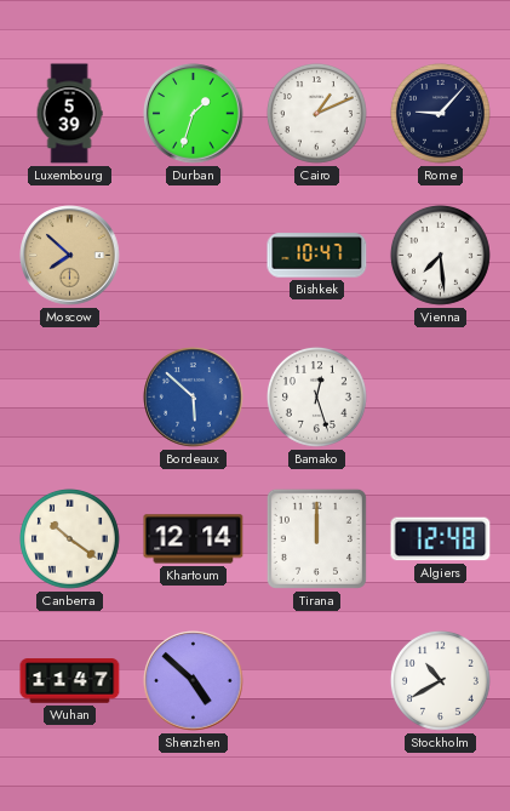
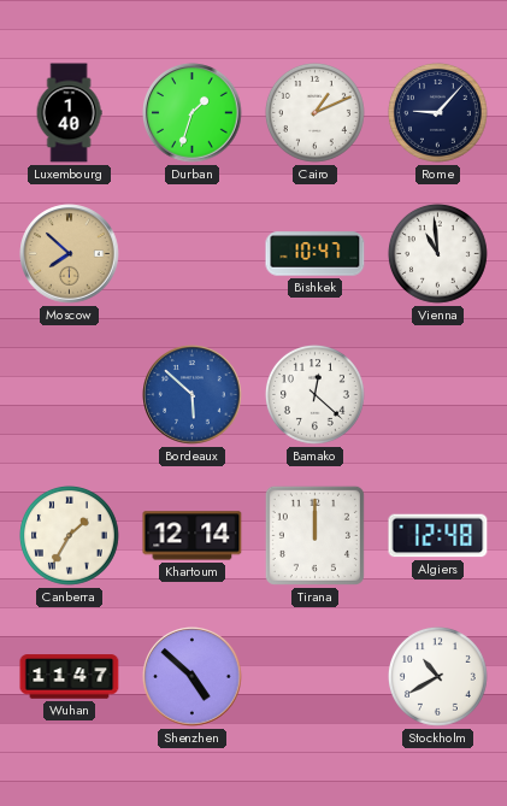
Luxembourg: 5:39 -> 1:40
Vienna: 7:29 -> 10:59
Bamako: 12:27 -> 12:22
Canberra: 10:21 -> 1:35
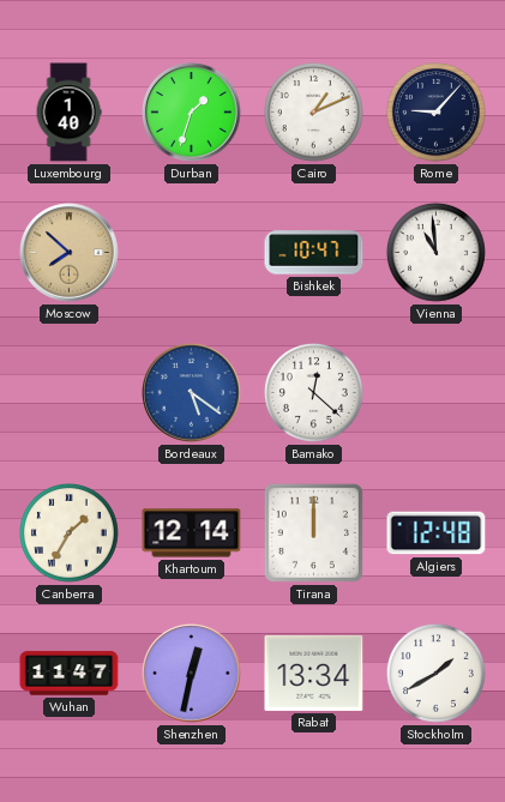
Bordeaux: 5:52 -> 5:21
Shenzhen: 4:52 -> 12:32
Rabat: none -> 13:34
Stockholm: 10:40 -> 1:40
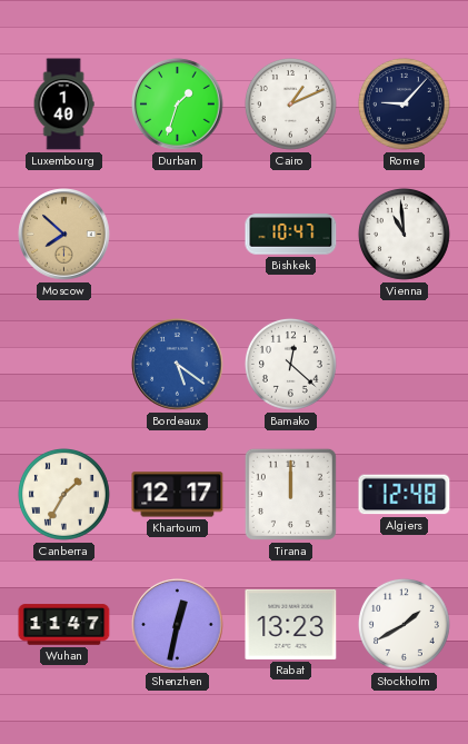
Khartoum: 12:14 -> 12:17
Rabat: 13:34 -> 13:23
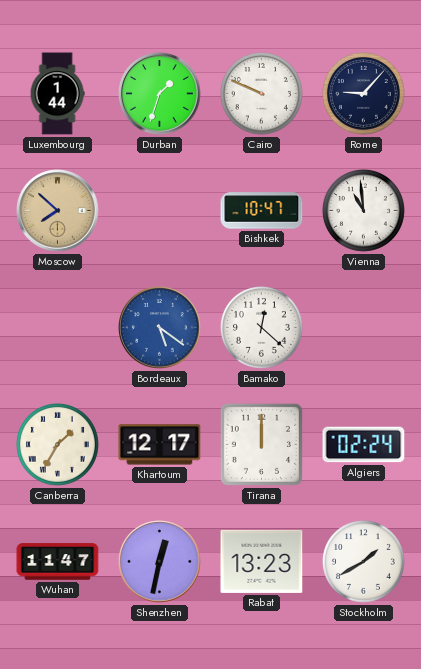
Luxembourg: 1:40 -> 1:44
Cairo: 1:11 -> 9:49
Algiers: 12:48 -> 02:24
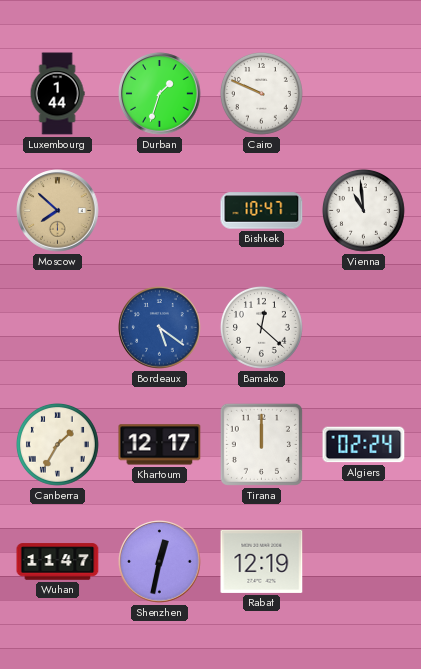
Rome: 9:07 -> none
Rabat: 13:23 -> 12:19
Stockholm: 1:40 -> none
